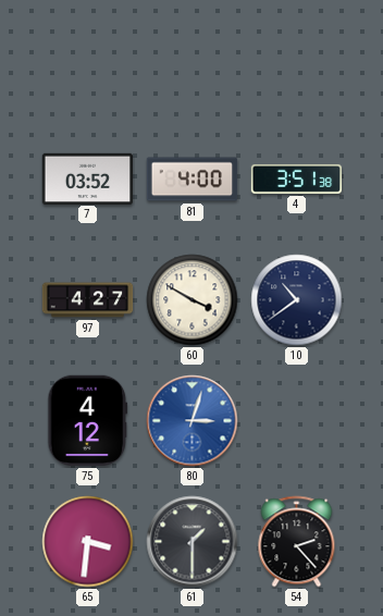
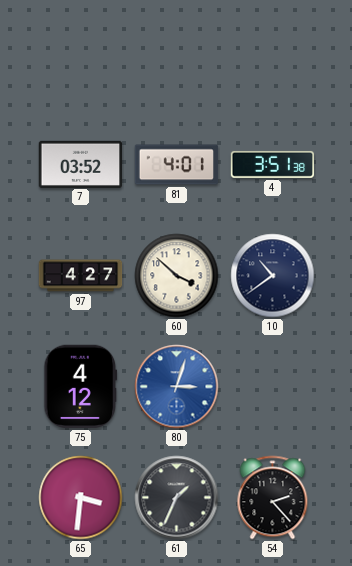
81: 4:00 -> 4:01
60: 3:50 -> 3:52
61: 1:30 -> 1:34
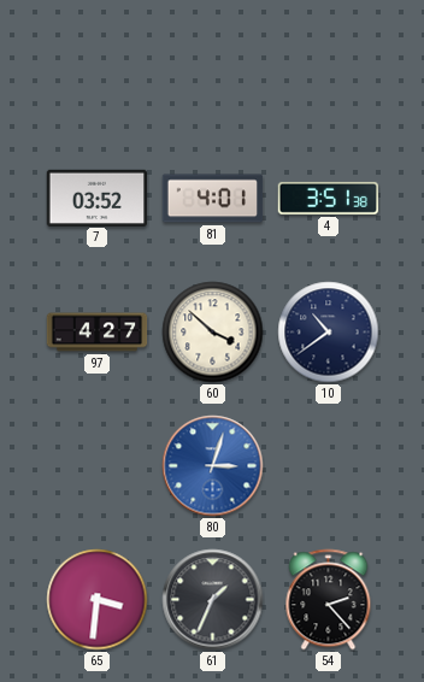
75: 4:12 -> none
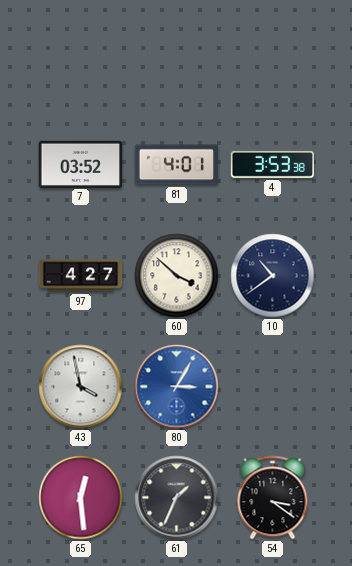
4: 3:51 -> 3:53
43: none -> 3:58
80: 3:03 -> 3:05
65: 3:31 -> 12:29
54: 2:23 -> 3:21
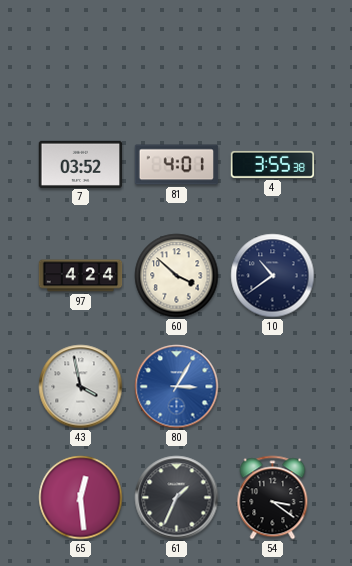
4: 3:53 -> 3:55
97: 4:27 -> 4:24
